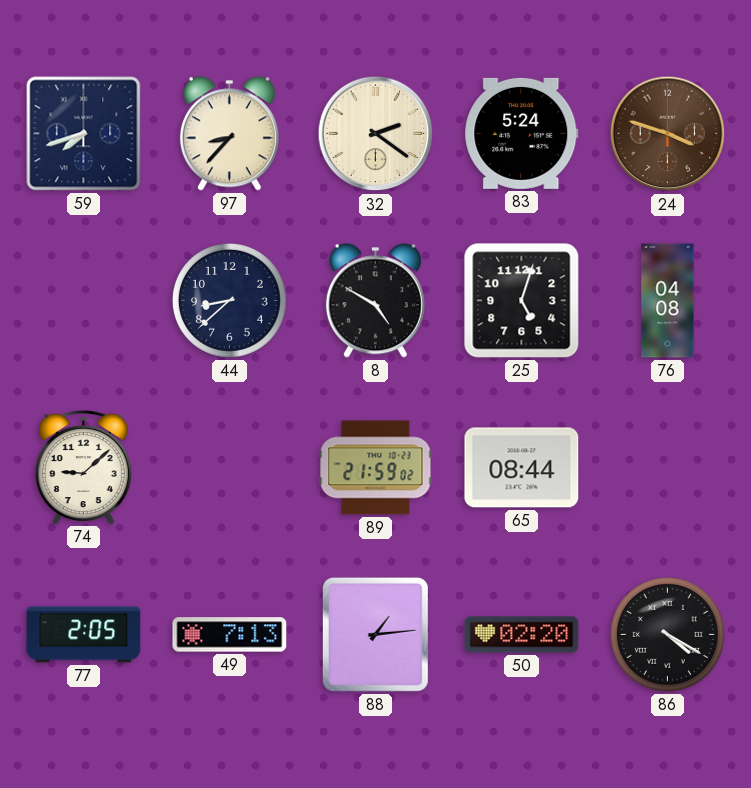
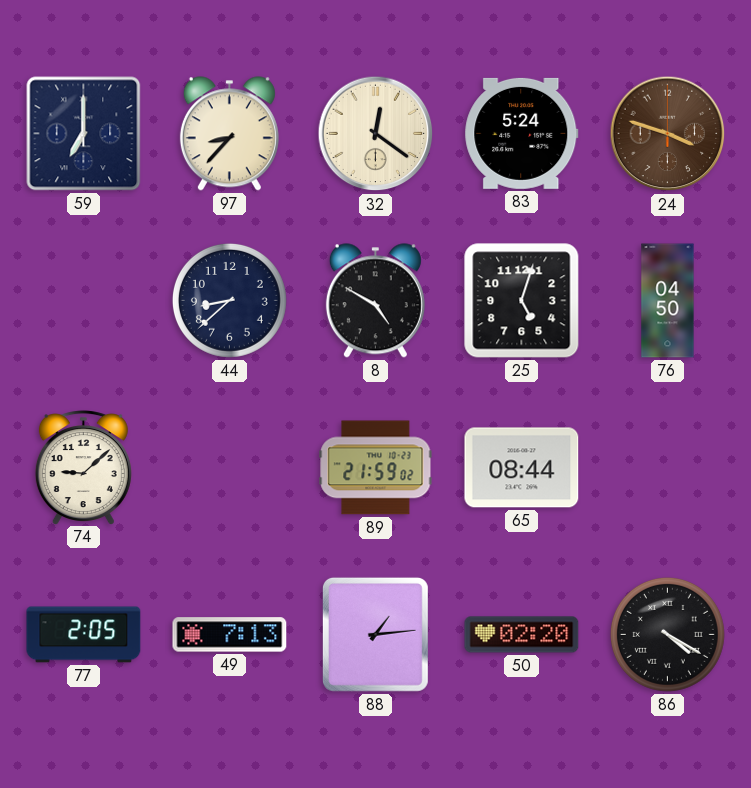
59: 7:42 -> 7:00
32: 2:21 -> 12:21
76: 04:08 -> 04:50
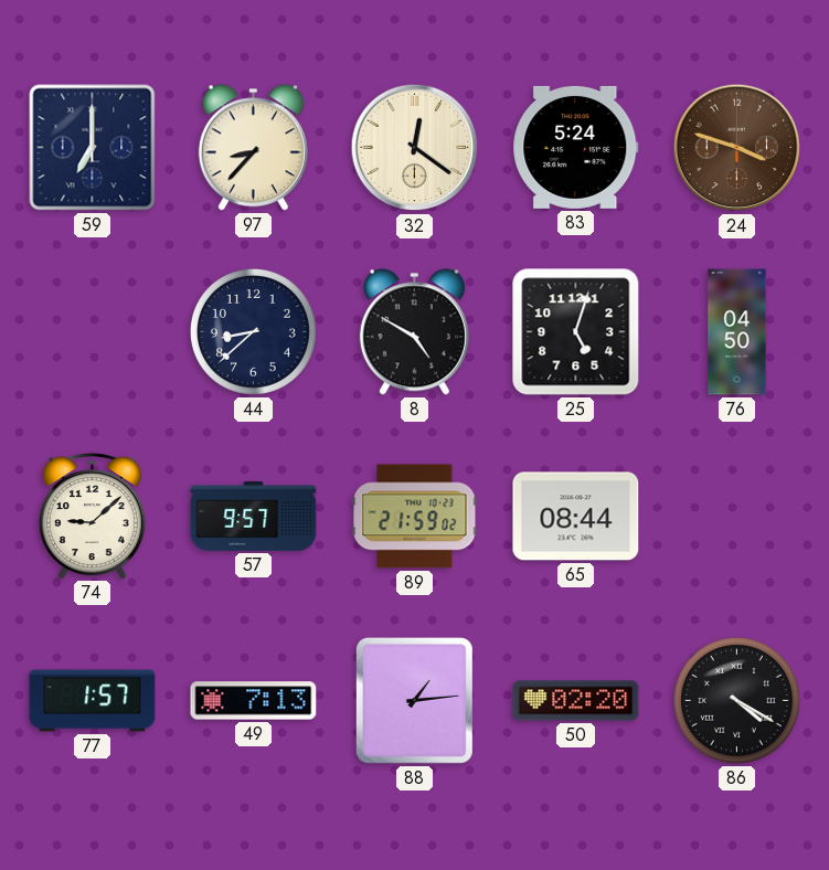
57: none -> 9:57
77: 2:05 -> 1:57
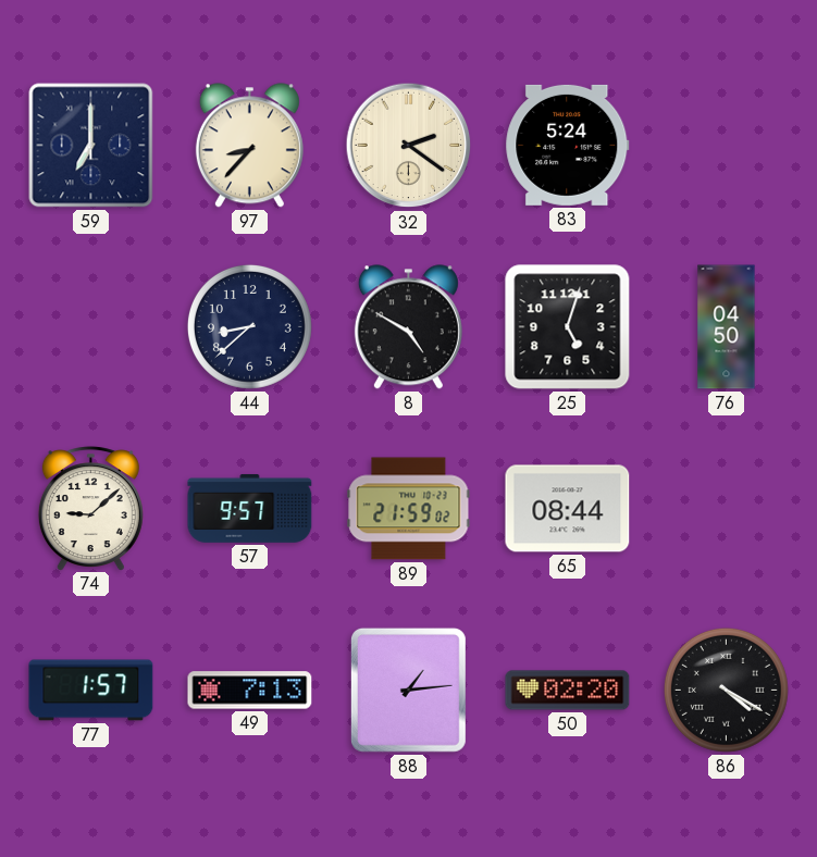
32: 12:21 -> 2:21
24: 3:48 -> none
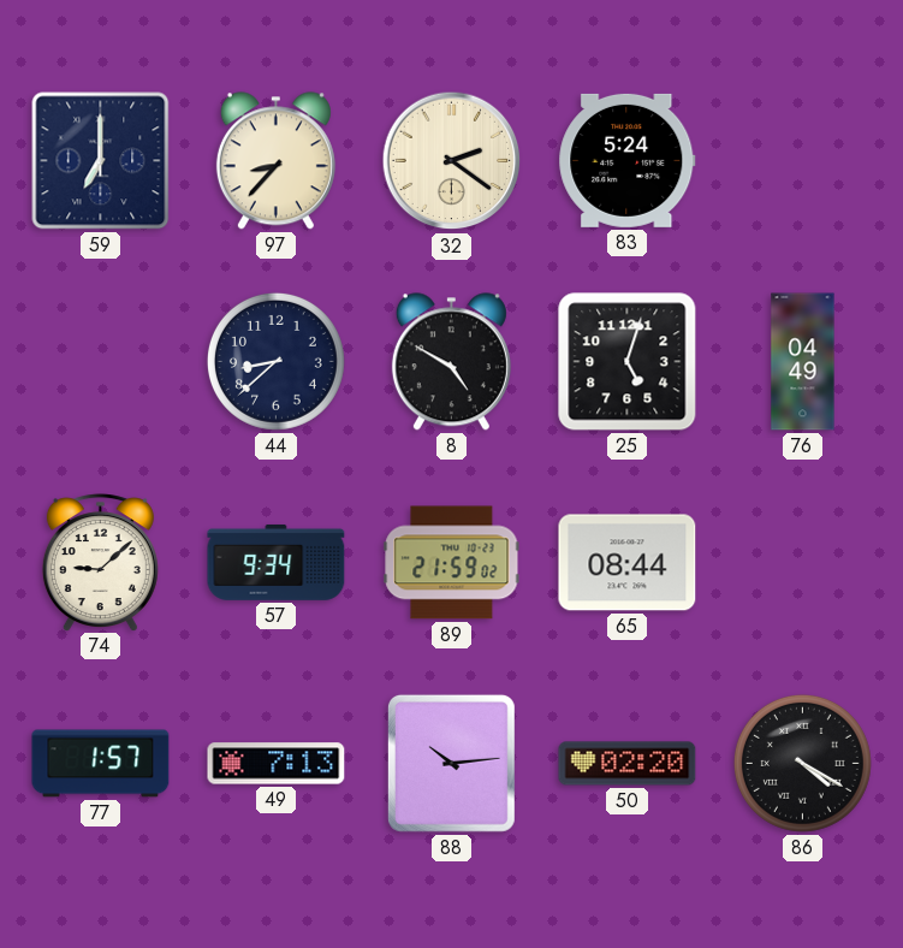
76: 04:50 -> 04:49
57: 9:57 -> 9:34
88: 1:14 -> 10:14
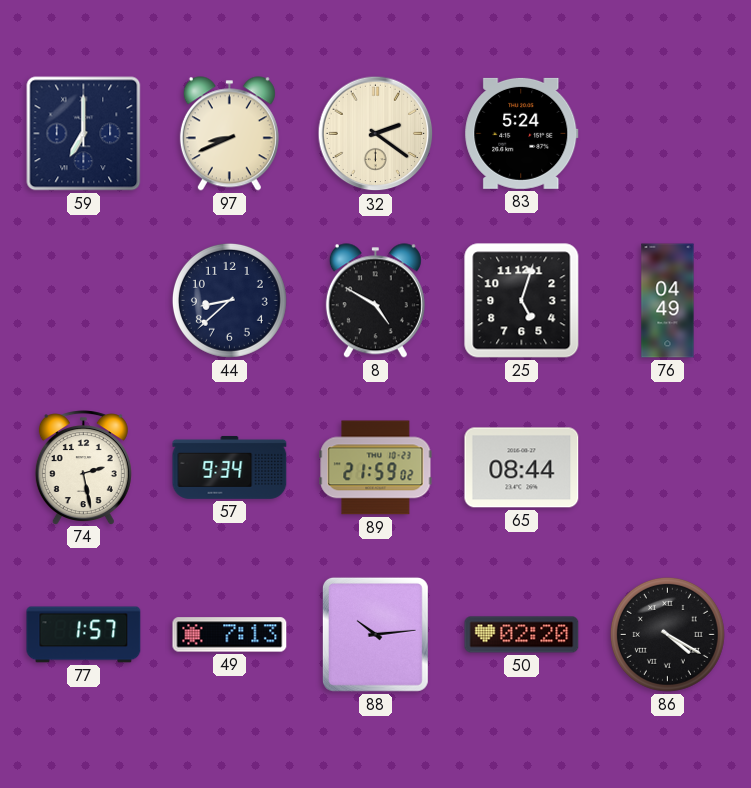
97: 8:37 -> 8:41
74: 9:08 -> 2:28
